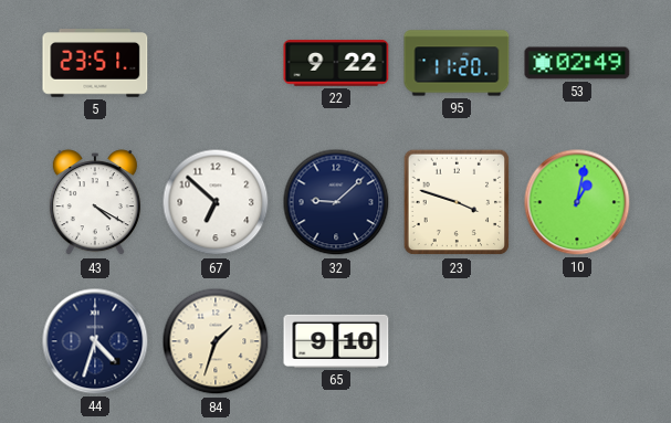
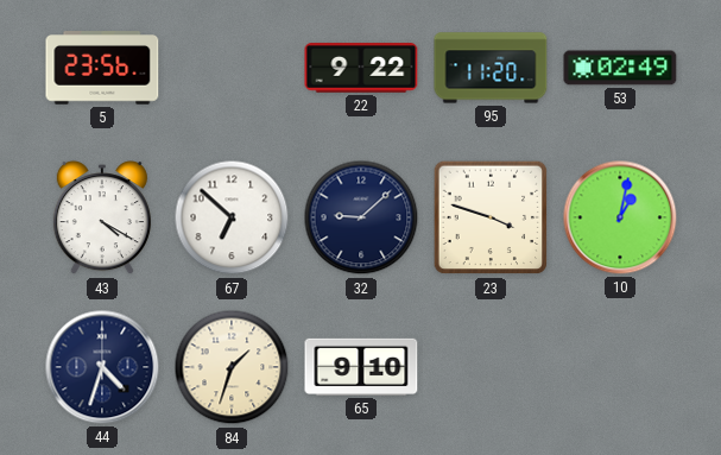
5: 23:51 -> 23:56
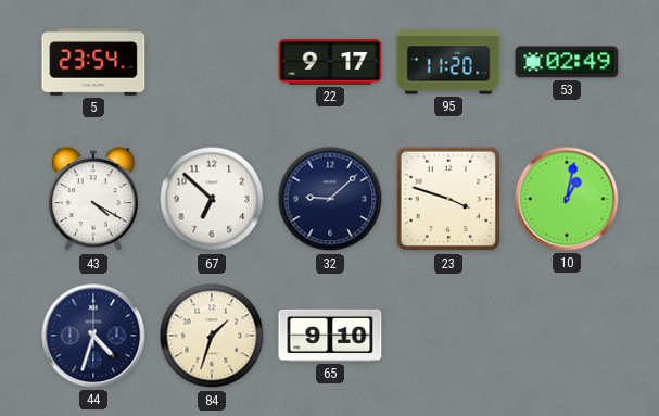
5: 23:56 -> 23:54
22: 9:22 -> 9:17
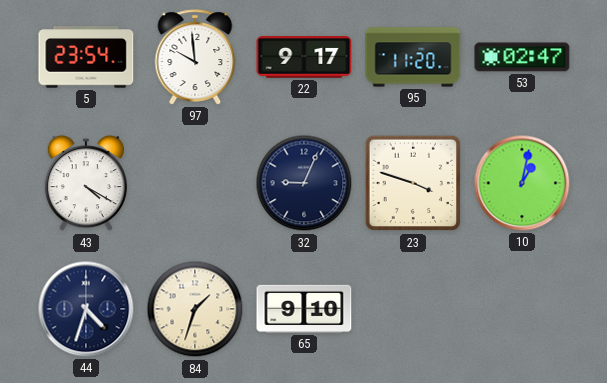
97: none -> 9:59
53: 02:49 -> 02:47
67: 6:52 -> none
32: 9:08 -> 9:04
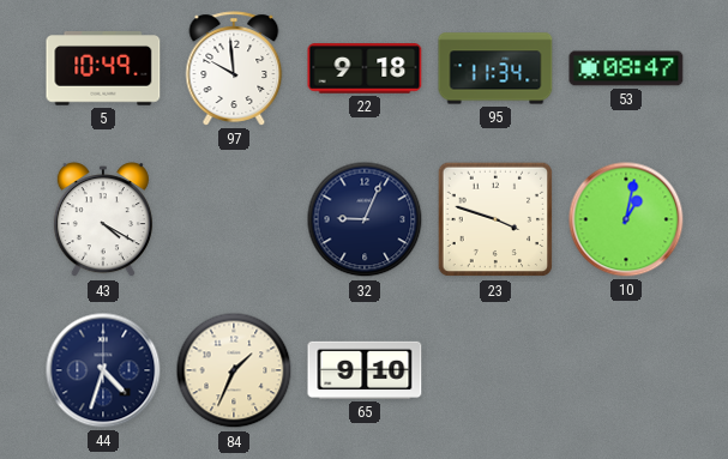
5: 23:54 -> 10:49
22: 9:17 -> 9:18
95: 11:20 -> 11:34
53: 02:47 -> 08:47
84: 1:33 -> 1:34
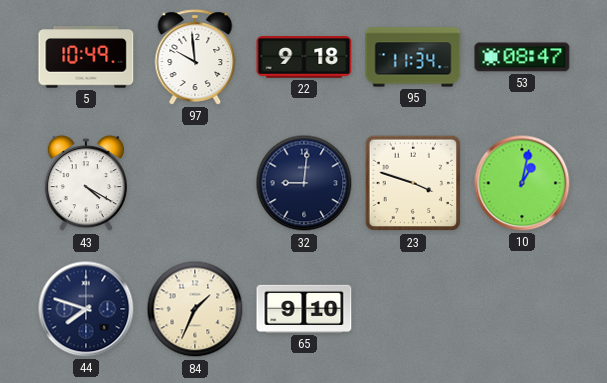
32: 9:04 -> 9:01
44: 4:33 -> 7:48
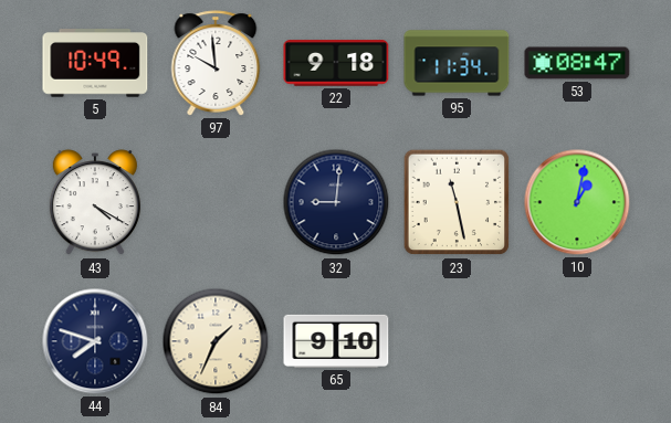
23: 3:48 -> 11:28
